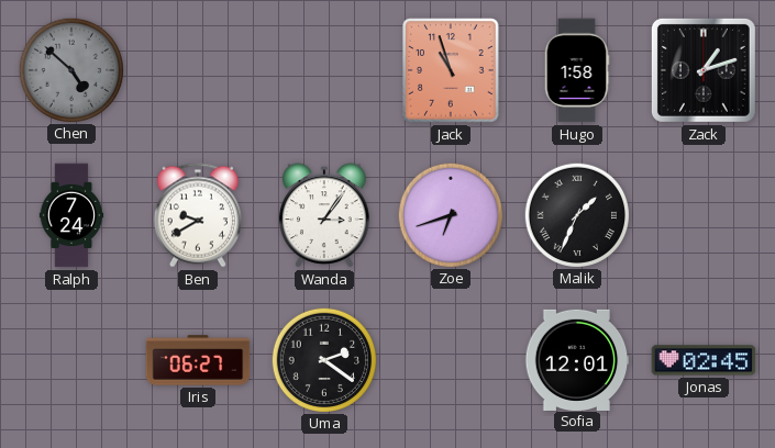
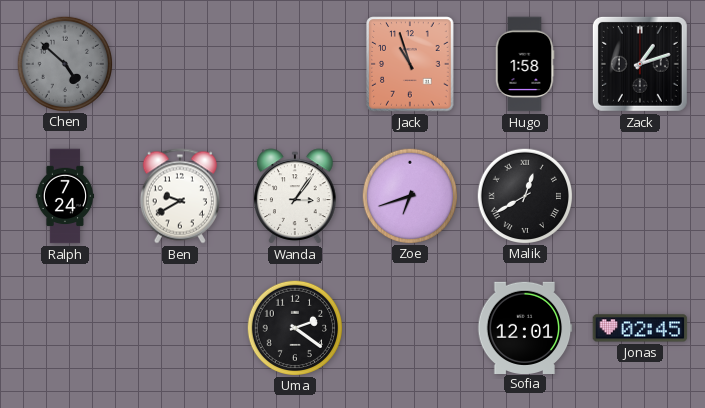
Malik: 1:34 -> 12:40
Iris: 06:27 -> none
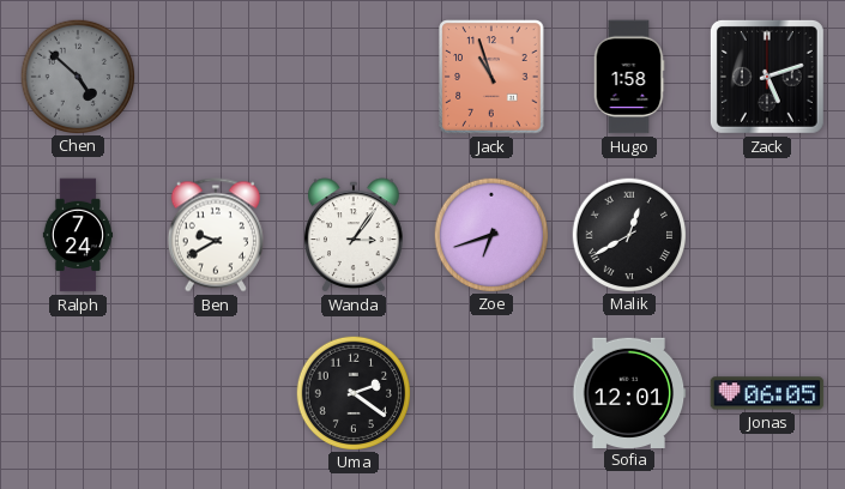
Zack: 1:12 -> 5:12
Jonas: 02:45 -> 06:05
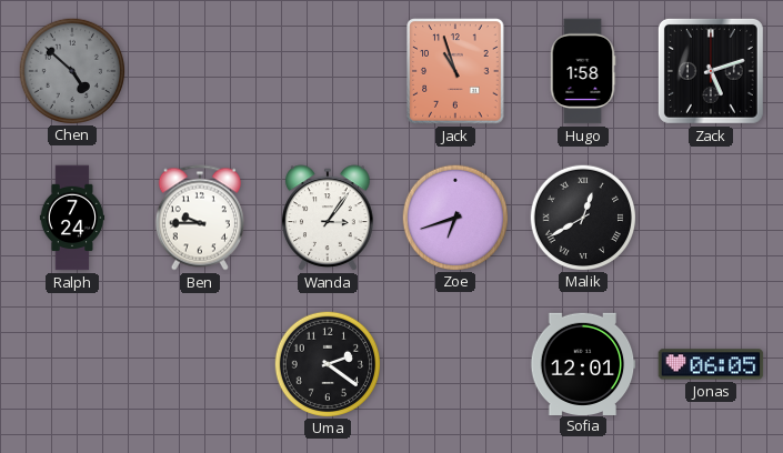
Ben: 9:40 -> 9:45
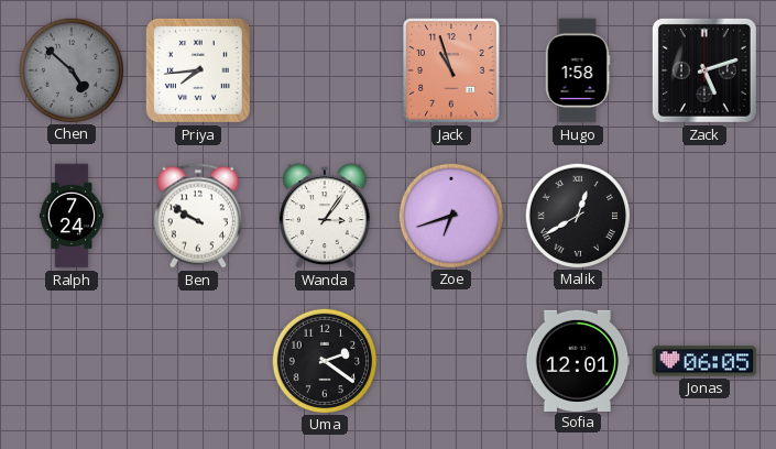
Priya: none -> 7:44
Ben: 9:45 -> 9:50
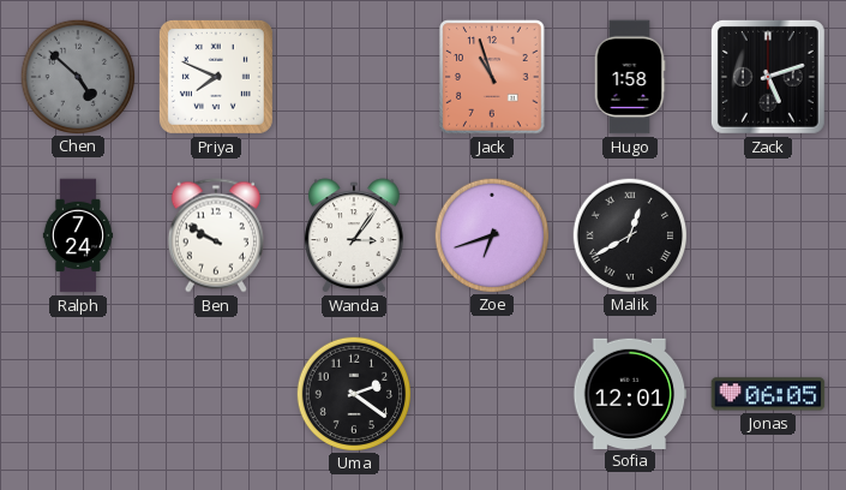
Priya: 7:44 -> 7:49
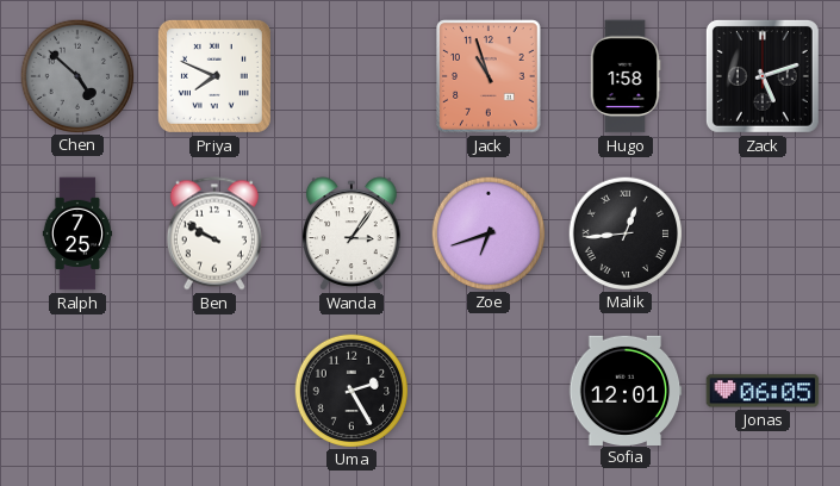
Ralph: 7:24 -> 7:25
Malik: 12:40 -> 12:44
Uma: 2:21 -> 2:25
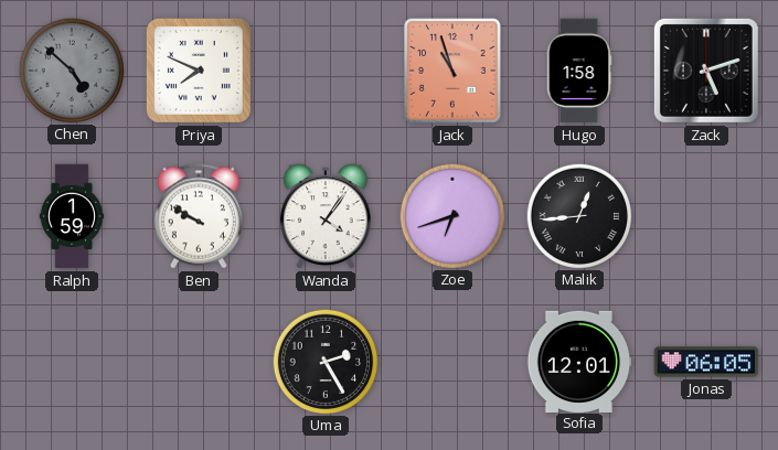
Ralph: 7:25 -> 1:59
Wanda: 3:06 -> 4:06
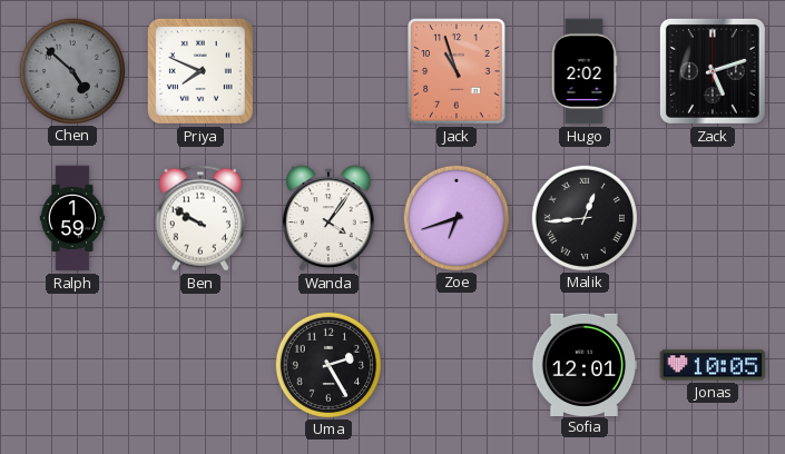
Hugo: 1:58 -> 2:02
Jonas: 06:05 -> 10:05
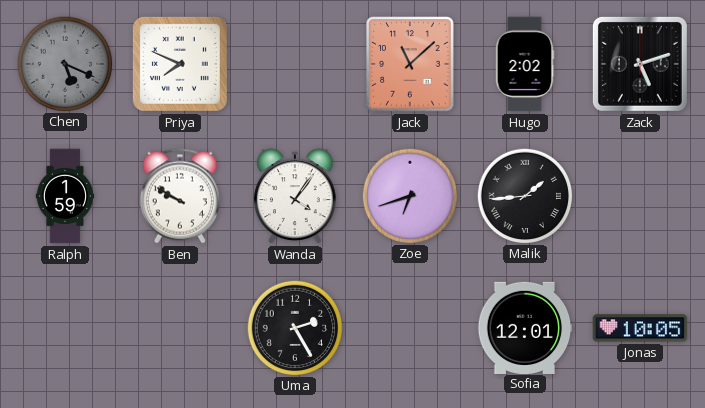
Chen: 4:52 -> 5:19
Jack: 10:57 -> 11:08
Malik: 12:44 -> 1:44
